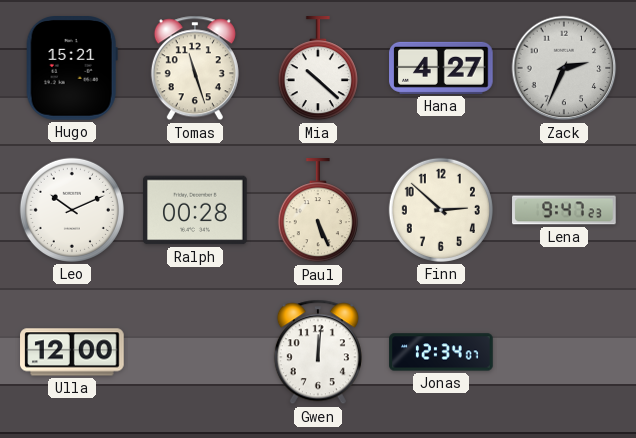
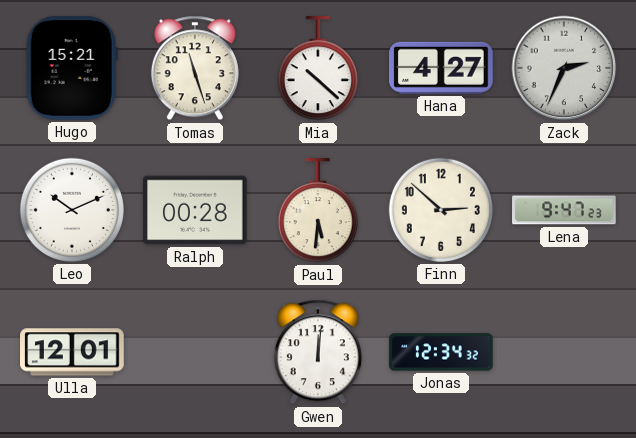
Paul: 5:26 -> 5:31
Ulla: 12:00 -> 12:01
Jonas: 12:34:07 -> 12:34:32
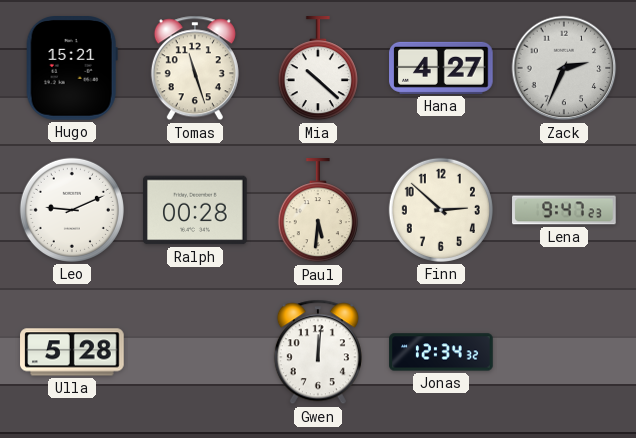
Leo: 10:11 -> 9:11
Ulla: 12:01 -> 5:28
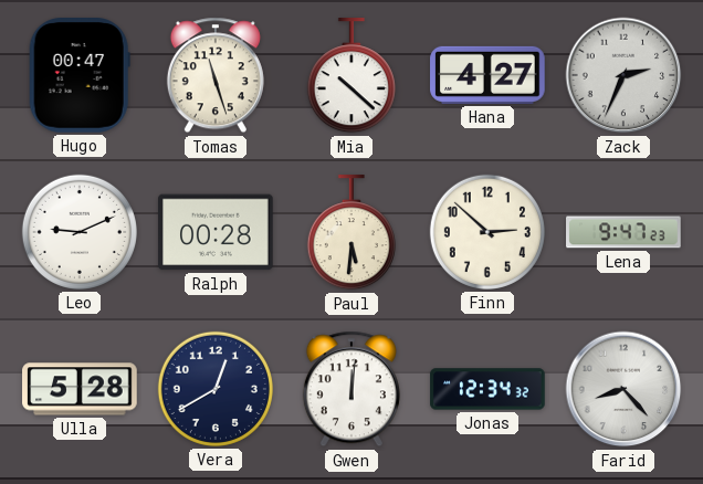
Hugo: 15:21 -> 00:47
Vera: none -> 12:40
Farid: none -> 8:23
